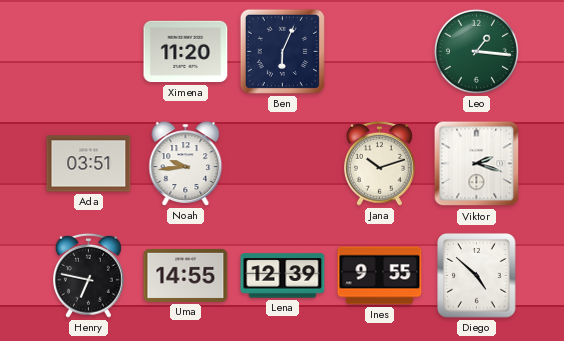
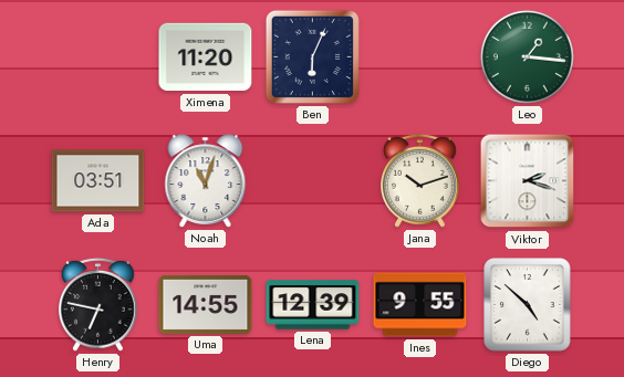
Noah: 9:44 -> 11:03
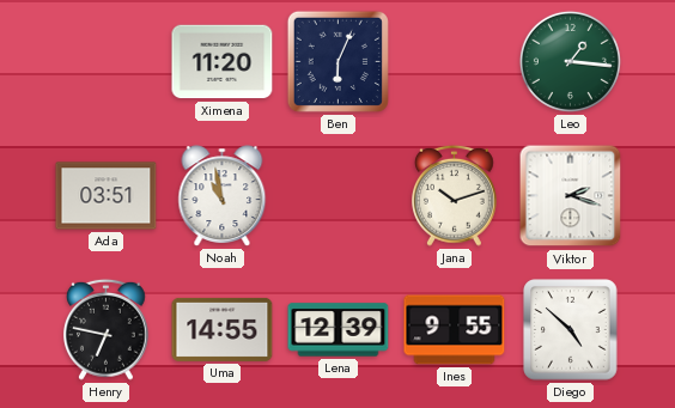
Noah: 11:03 -> 10:58
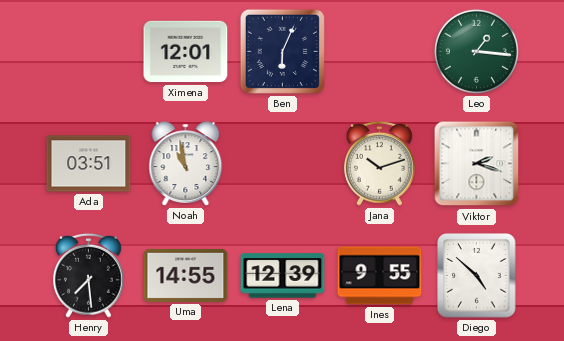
Ximena: 11:20 -> 12:01
Henry: 6:47 -> 7:29
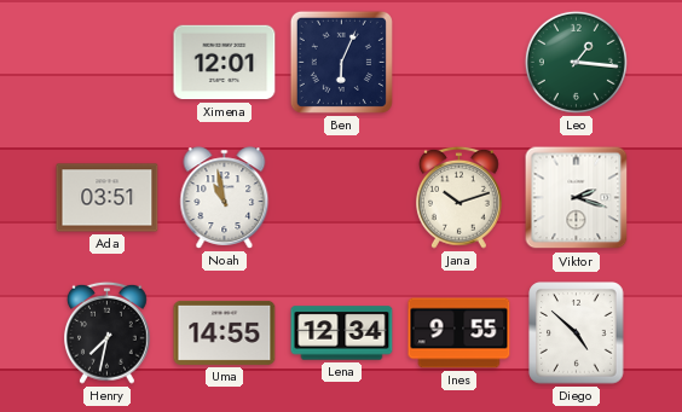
Henry: 7:29 -> 7:32
Lena: 12:39 -> 12:34
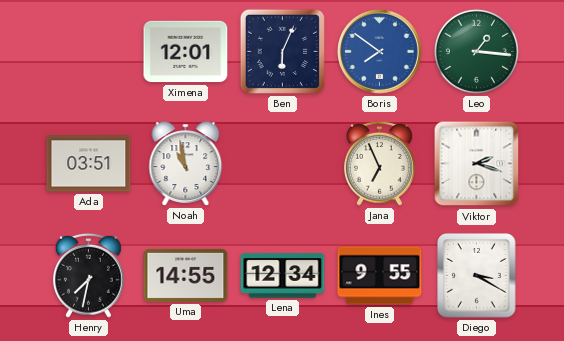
Boris: none -> 7:51
Jana: 10:12 -> 6:56
Diego: 4:52 -> 3:20
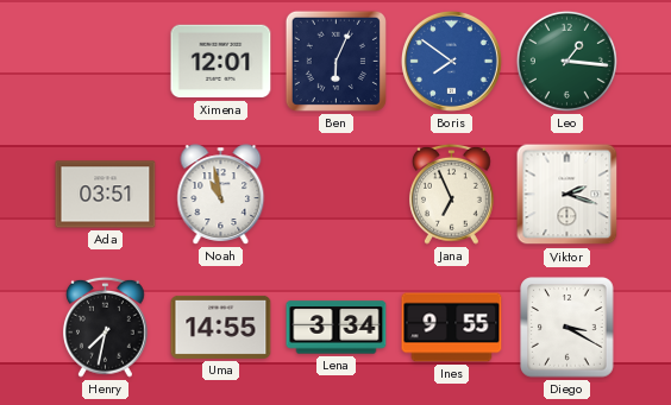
Lena: 12:34 -> 3:34
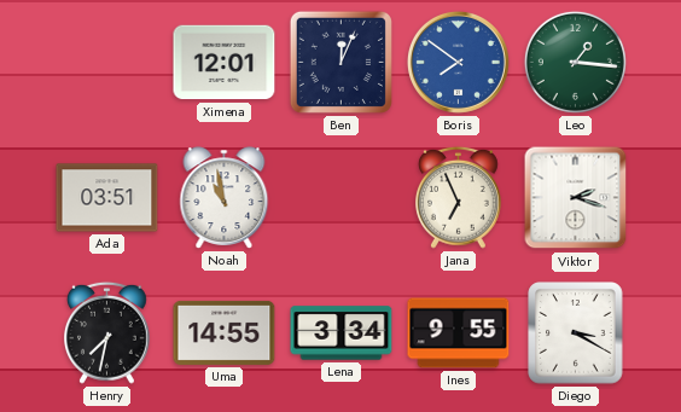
Ben: 6:04 -> 12:04
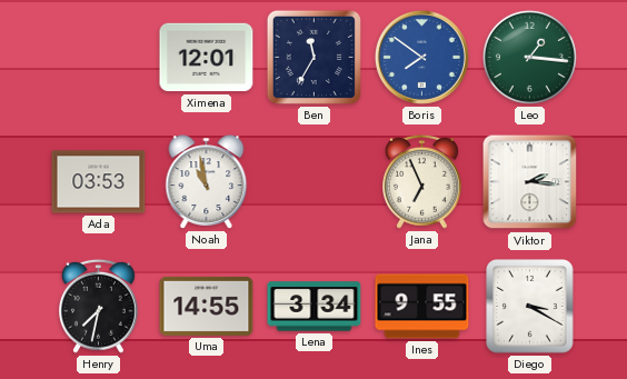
Ben: 12:04 -> 11:35
Ada: 03:51 -> 03:53
Viktor: 2:18 -> 2:16
